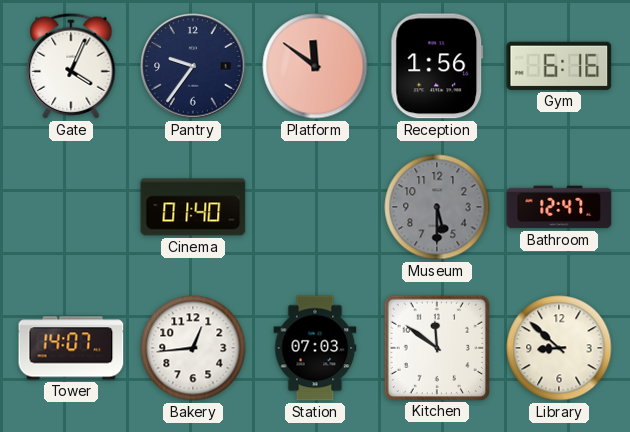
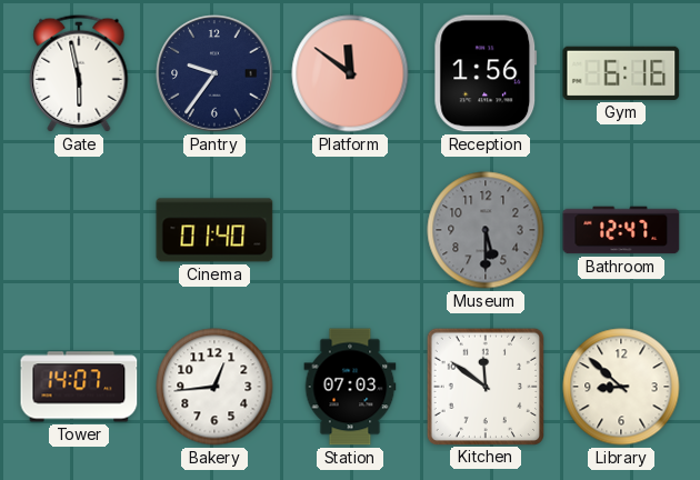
Gate: 4:04 -> 5:58
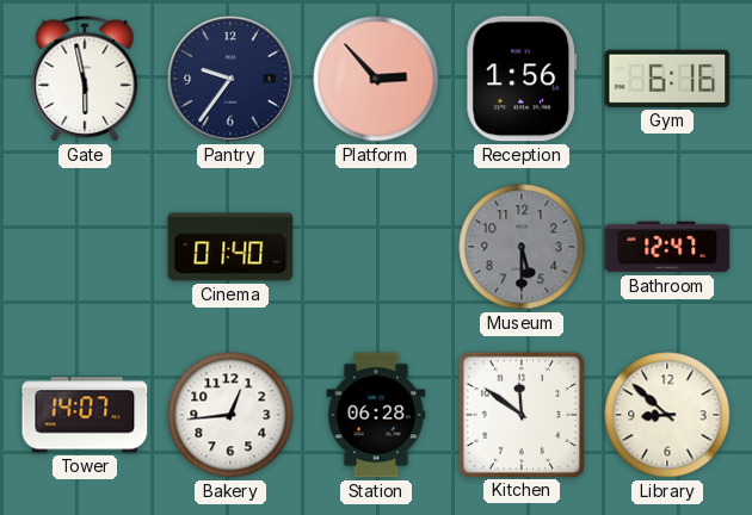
Platform: 11:51 -> 2:53
Station: 07:03 -> 06:28
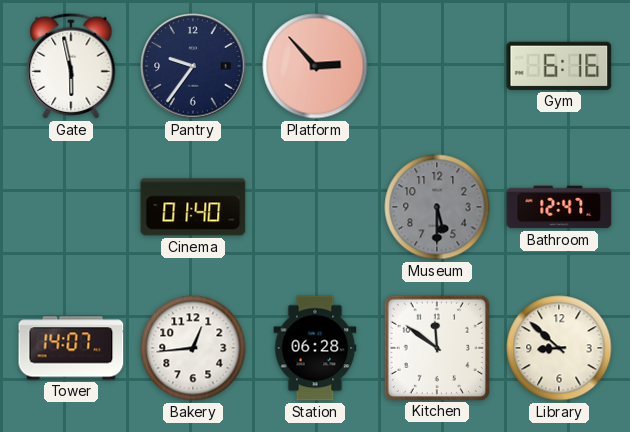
Reception: 1:56 -> none
